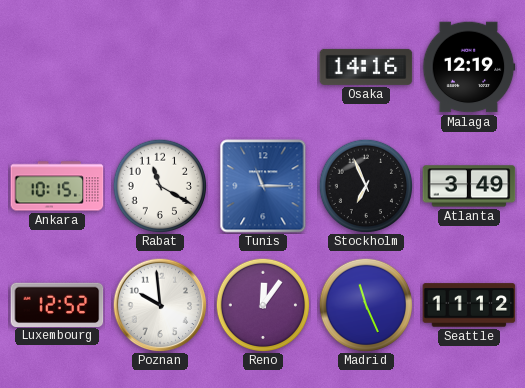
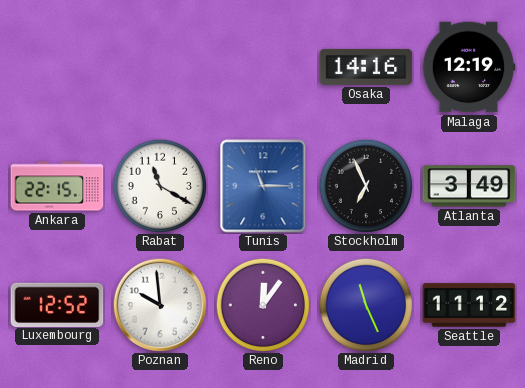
Ankara: 10:15 -> 22:15
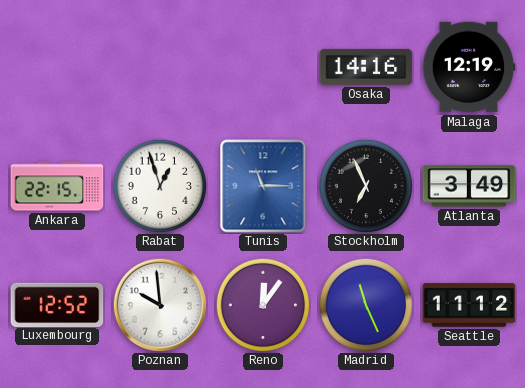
Rabat: 11:20 -> 12:57
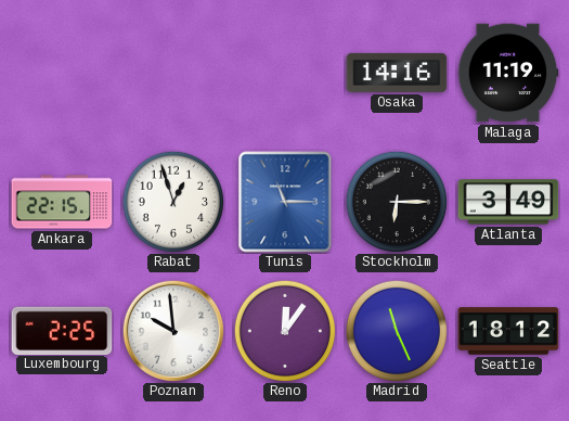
Malaga: 12:19 -> 11:19
Stockholm: 6:56 -> 6:15
Luxembourg: 12:52 -> 2:25
Seattle: 11:12 -> 18:12
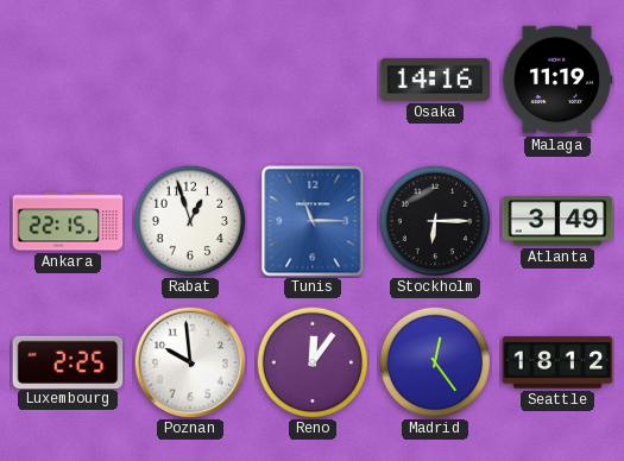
Madrid: 11:26 -> 12:24
